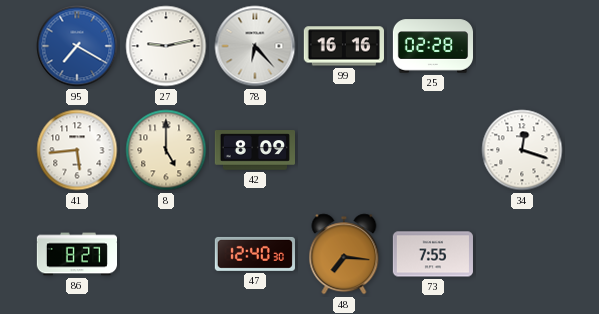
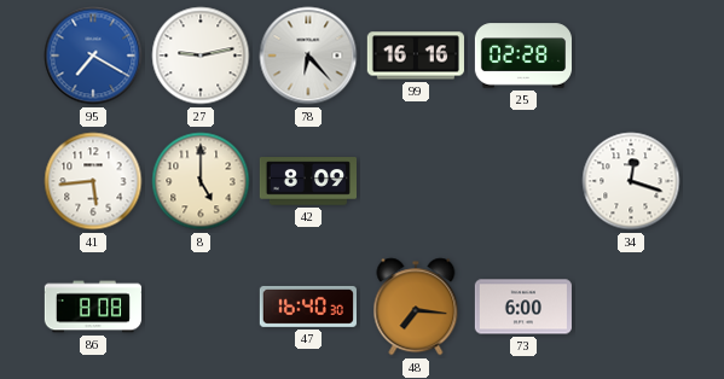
86: 8:27 -> 8:08
47: 12:40 -> 16:40
73: 7:55 -> 6:00
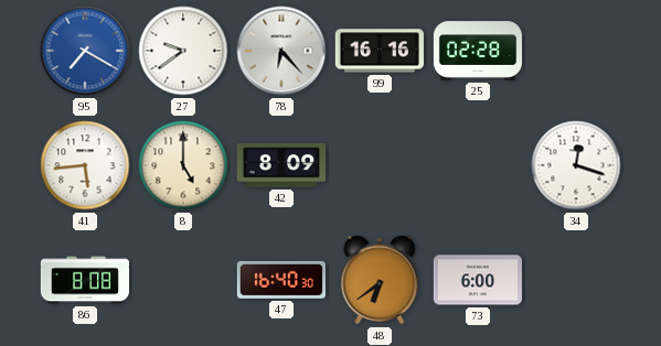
27: 9:13 -> 9:39
48: 7:16 -> 6:39
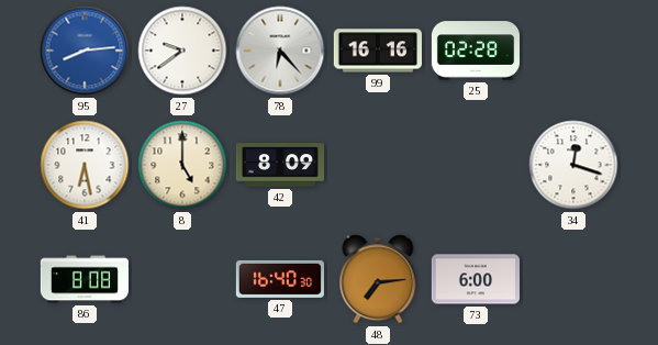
95: 7:20 -> 8:14
41: 5:44 -> 6:28
48: 6:39 -> 7:14
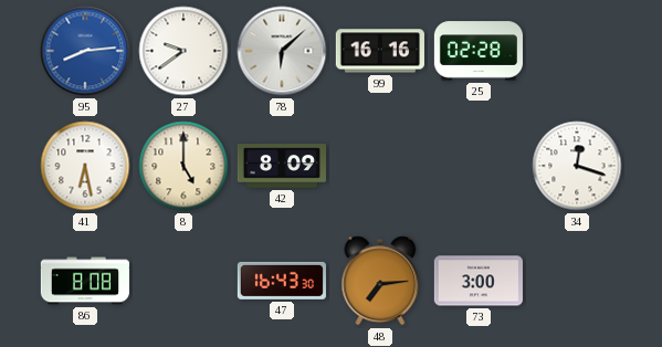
78: 6:23 -> 6:08
47: 16:40 -> 16:43
73: 6:00 -> 3:00
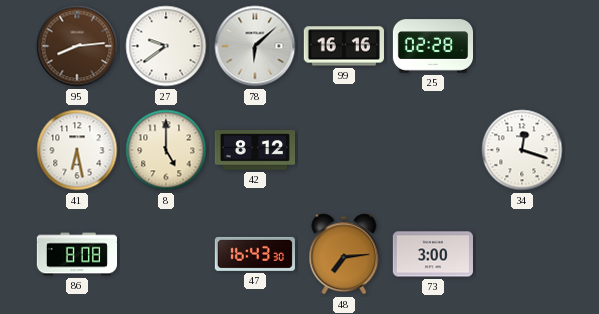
95 dial: blue -> brown
42: 8:09 -> 8:12
